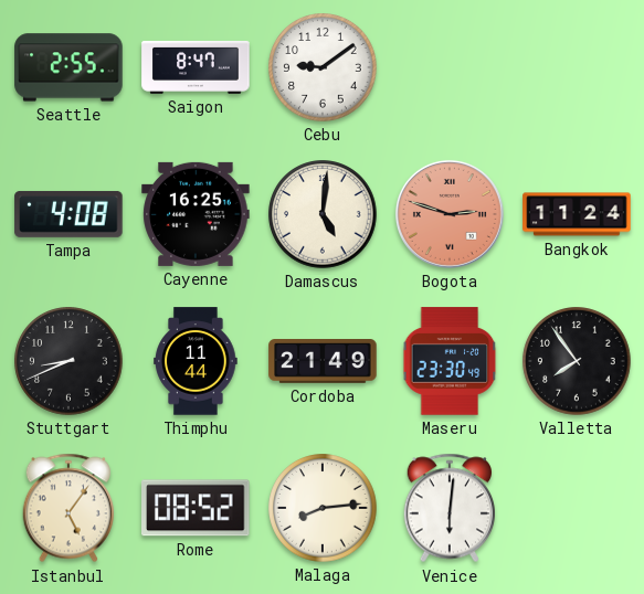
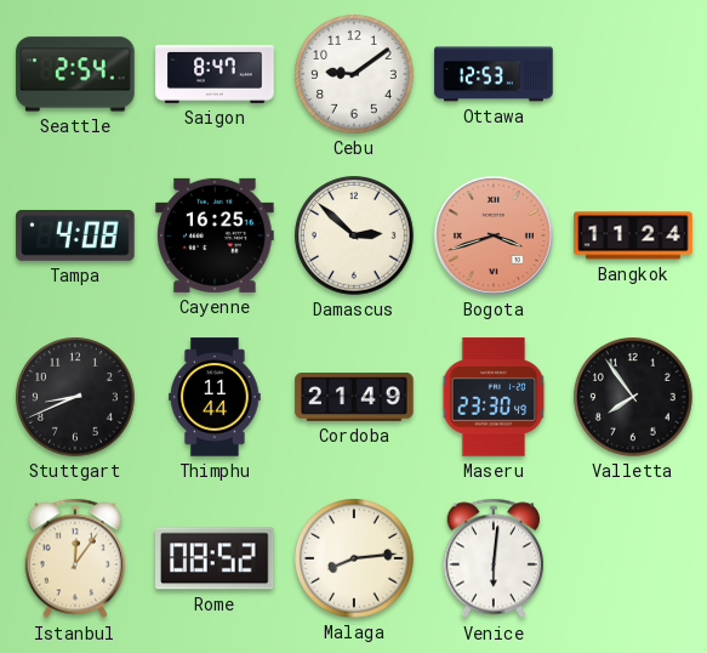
Seattle: 2:55 -> 2:54
Ottawa: none -> 12:53
Damascus: 5:01 -> 2:52
Bogota: 2:48 -> 3:42
Istanbul: 5:06 -> 12:06
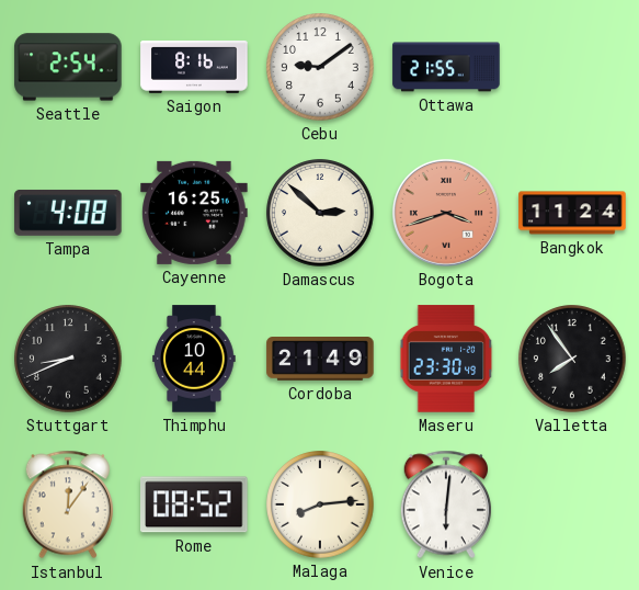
Saigon: 8:47 -> 8:16
Ottawa: 12:53 -> 21:55
Thimphu: 11:44 -> 10:44
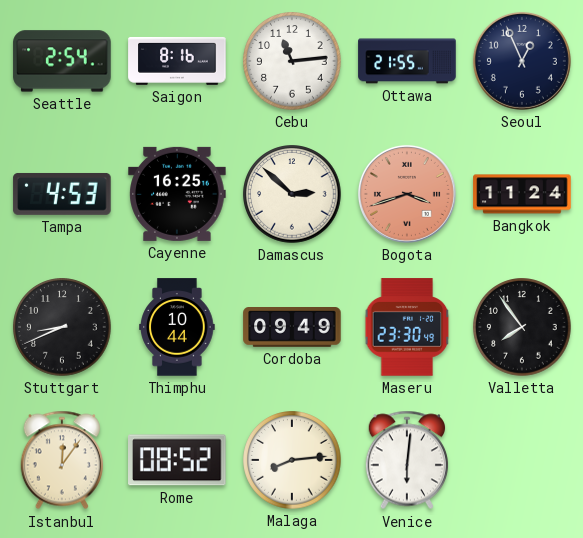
Cebu: 9:09 -> 11:14
Seoul: none -> 12:56
Tampa: 4:08 -> 4:53
Cordoba: 21:49 -> 09:49
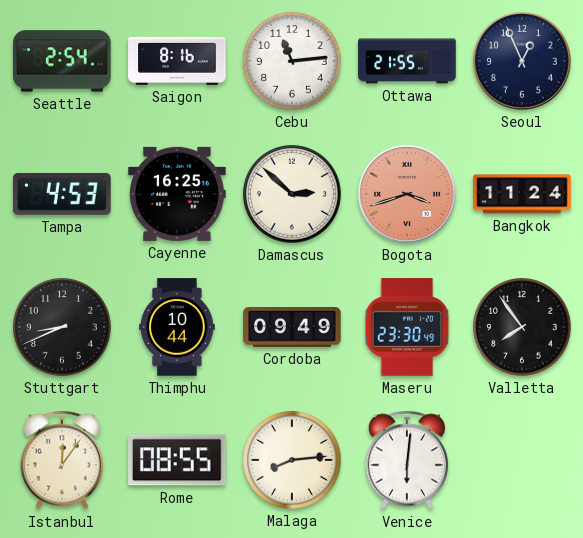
Rome: 08:52 -> 08:55
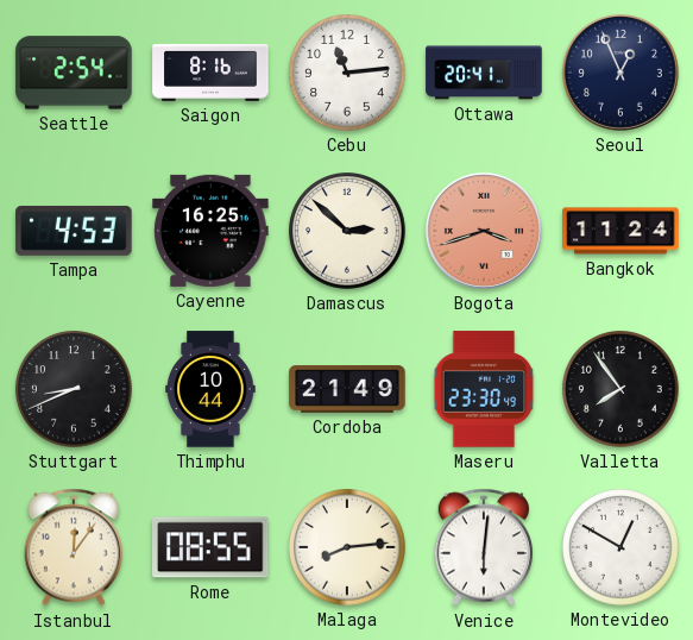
Ottawa: 21:55 -> 20:41
Cordoba: 09:49 -> 21:49
Montevideo: none -> 12:50
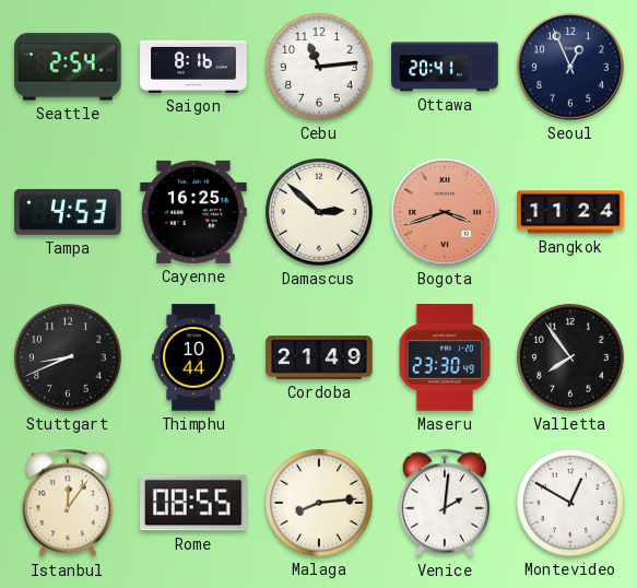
Venice: 6:01 -> 2:01
